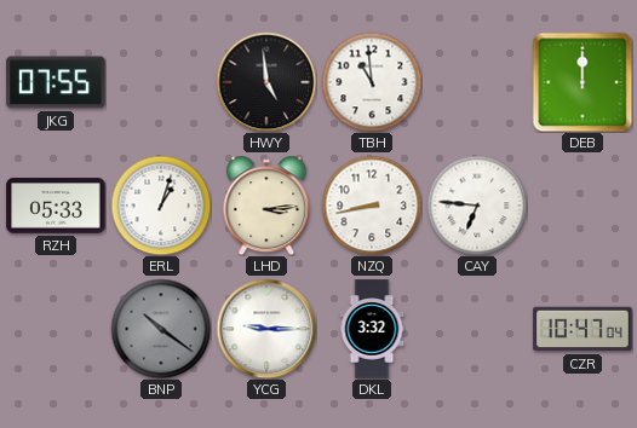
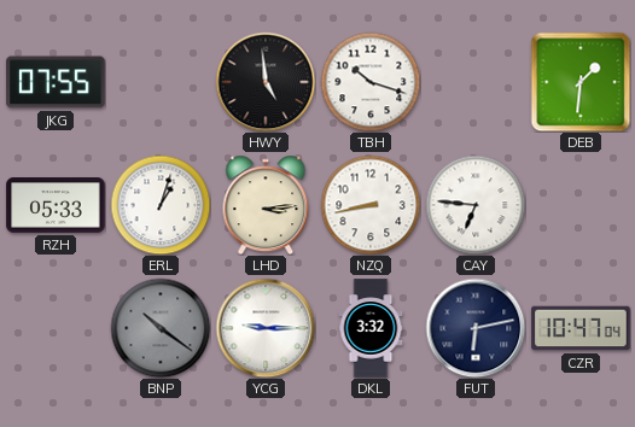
TBH: 10:59 -> 10:18
DEB: 12:00 -> 1:31
FUT: none -> 6:13
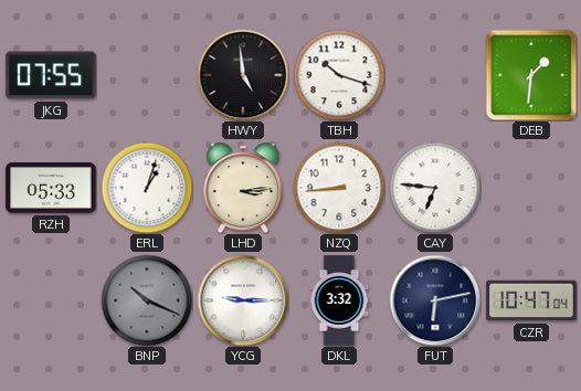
NZQ: 8:43 -> 8:44
BNP: 10:21 -> 10:19
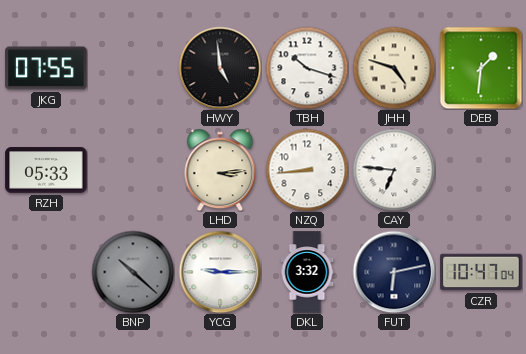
JHH: none -> 4:48
ERL: 1:03 -> none
BNP: 10:19 -> 10:22
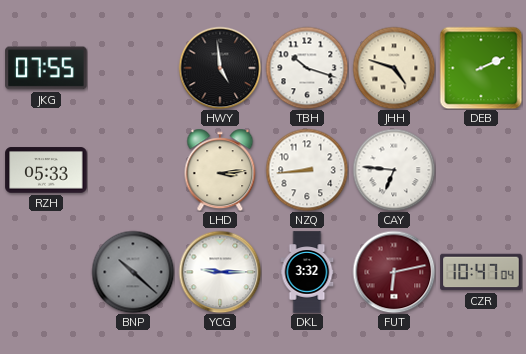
DEB: 1:31 -> 2:11
FUT dial: navy -> burgundy
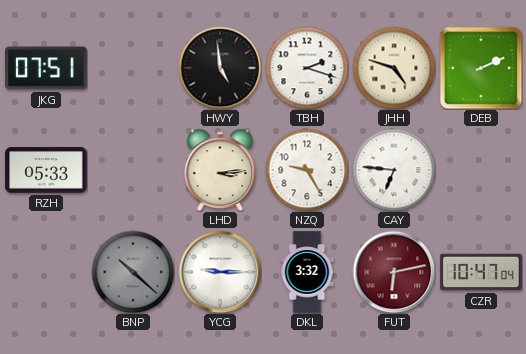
JKG: 07:55 -> 07:51
TBH: 10:18 -> 2:18
NZQ: 8:44 -> 9:25
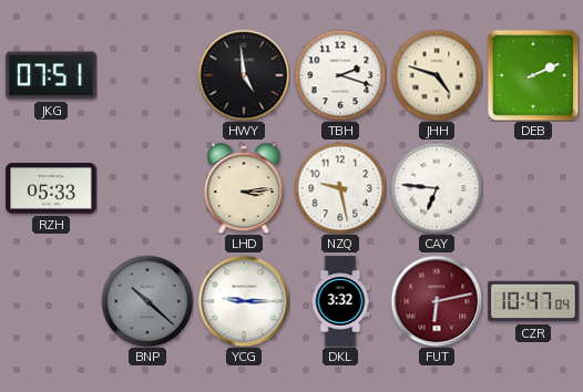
NZQ: 9:25 -> 9:28
